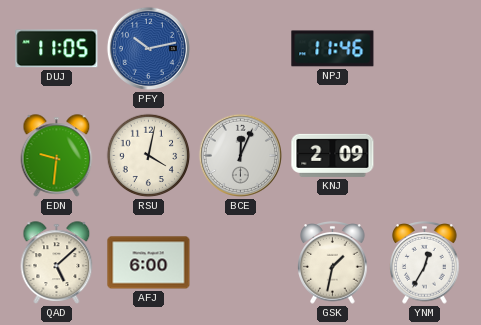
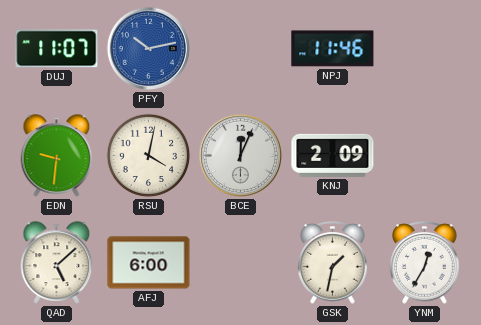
DUJ: 11:05 -> 11:07
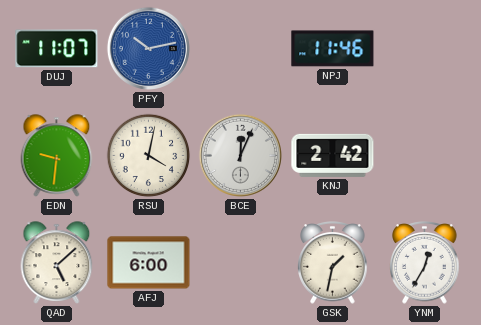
KNJ: 2:09 -> 2:42
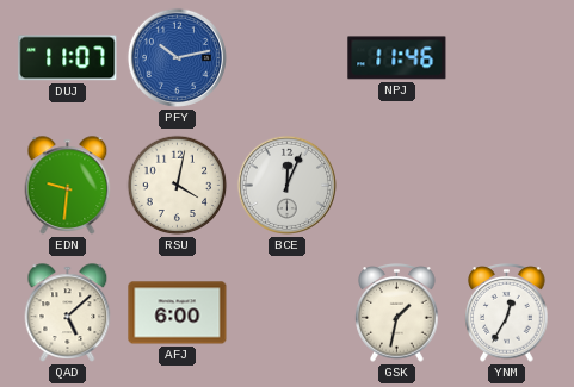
KNJ: 2:42 -> none
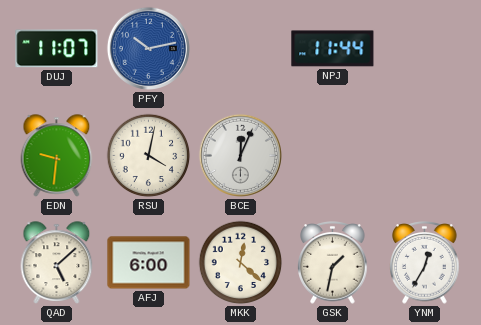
NPJ: 11:46 -> 11:44
MKK: none -> 12:22
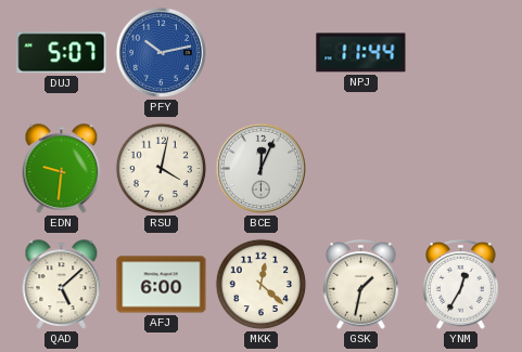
DUJ: 11:07 -> 5:07
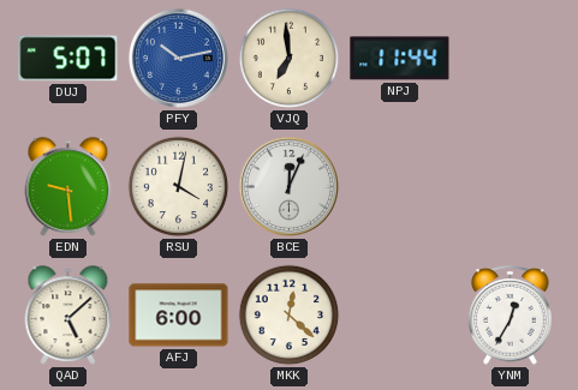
VJQ: none -> 6:59
EDN: 9:31 -> 9:29
GSK: 1:32 -> none
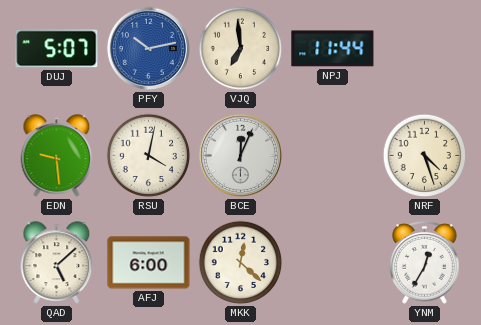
NRF: none -> 4:27
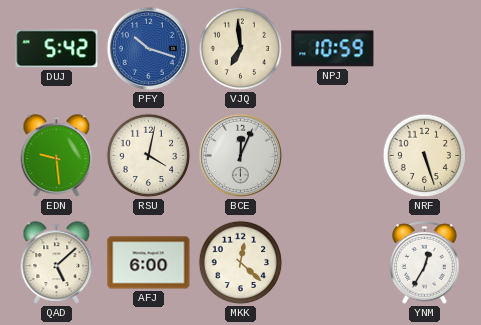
DUJ: 5:07 -> 5:42
PFY: 10:13 -> 10:18
NPJ: 11:44 -> 10:59
NRF: 4:27 -> 5:27
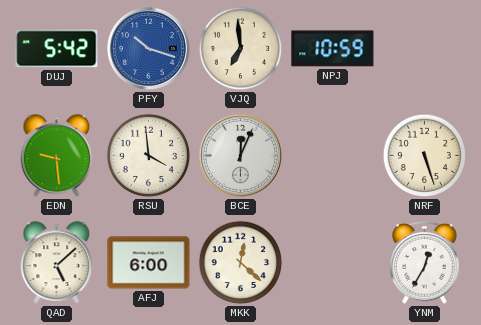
RSU: 4:02 -> 3:59
